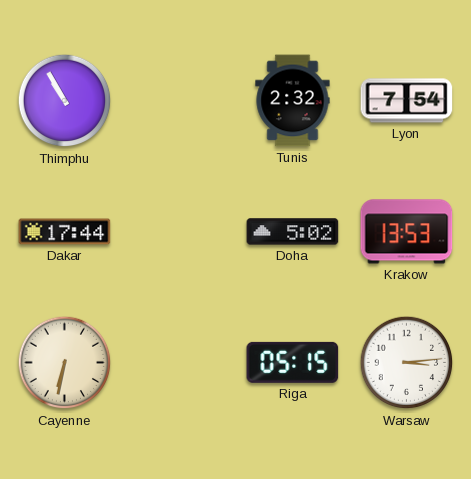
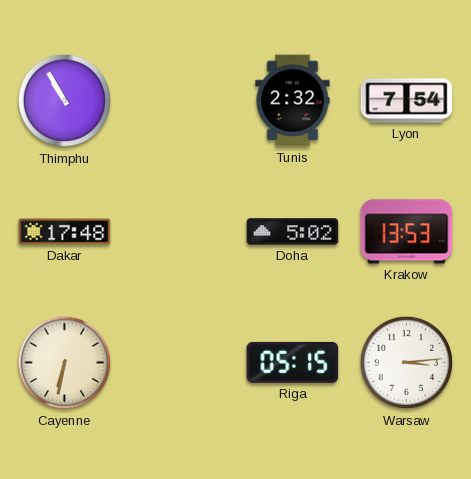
Dakar: 17:44 -> 17:48
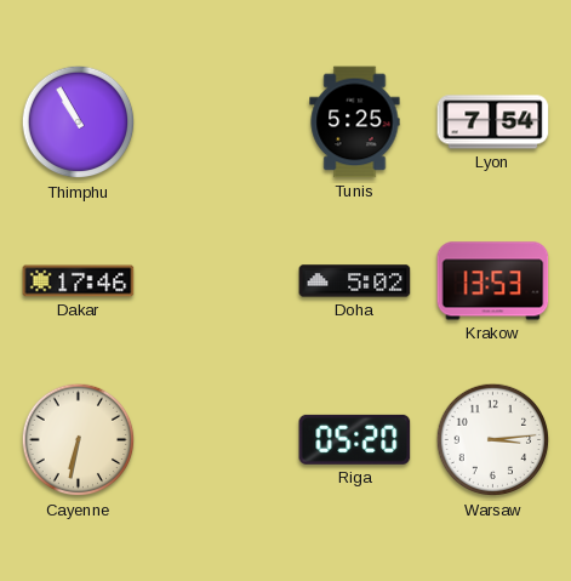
Tunis: 2:32 -> 5:25
Dakar: 17:48 -> 17:46
Riga: 05:15 -> 05:20
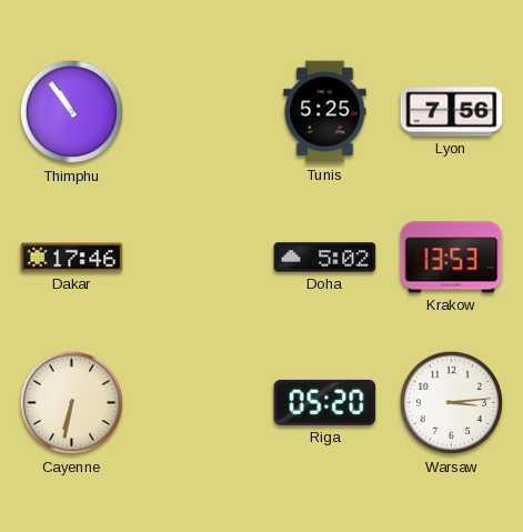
Thimphu: 10:55 -> 10:54
Lyon: 7:54 -> 7:56
